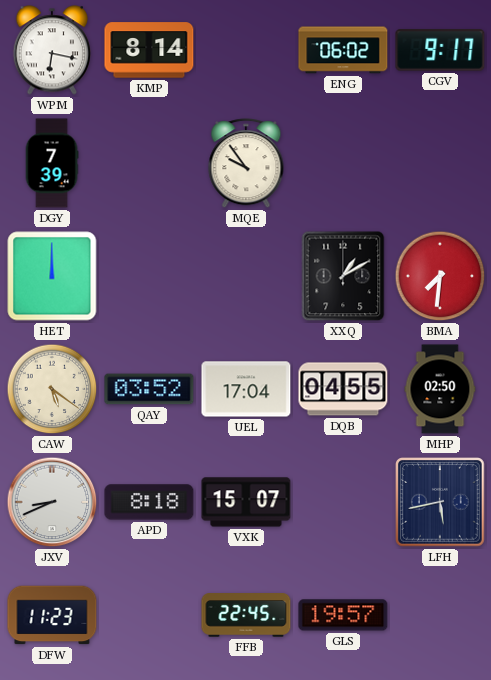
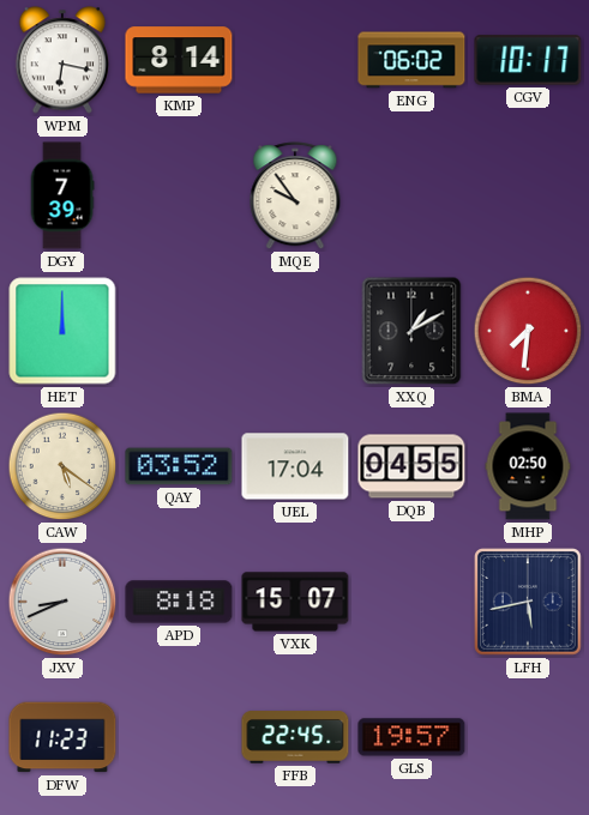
CGV: 9:17 -> 10:17
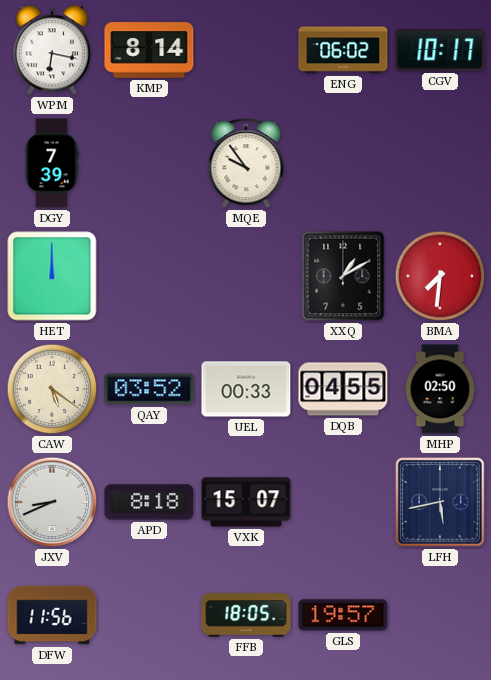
UEL: 17:04 -> 00:33
DFW: 11:23 -> 11:56
FFB: 22:45 -> 18:05
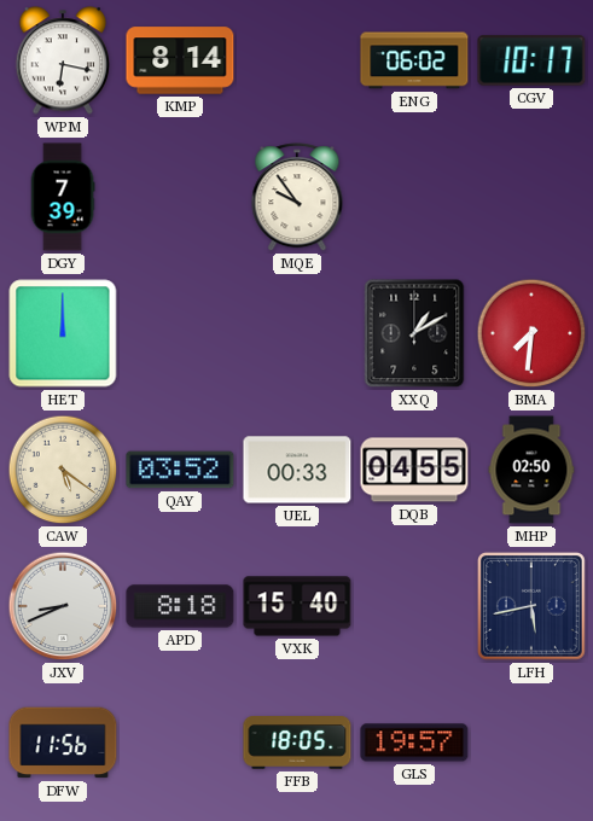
VXK: 15:07 -> 15:40
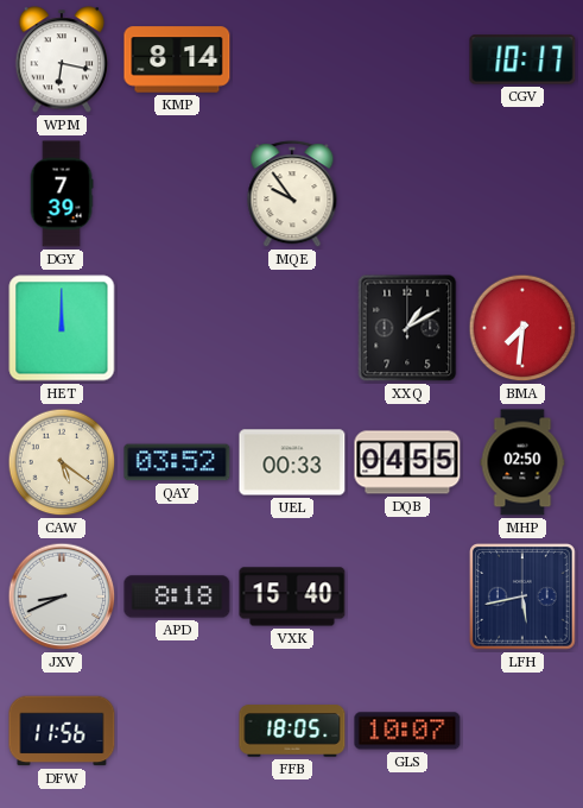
ENG: 06:02 -> none
GLS: 19:57 -> 10:07
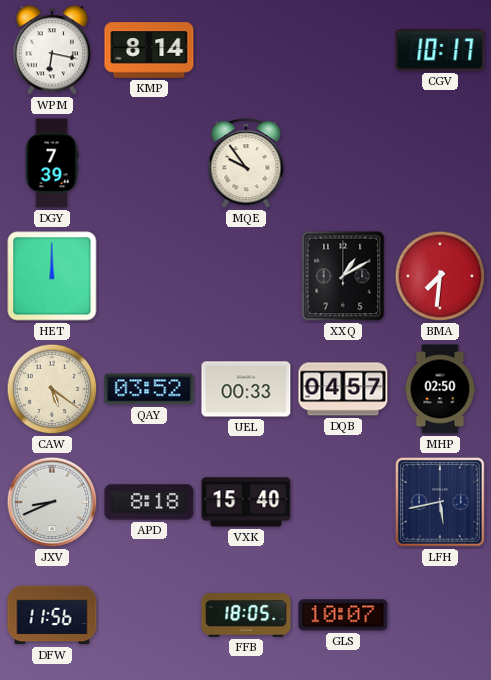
DQB: 04:55 -> 04:57
